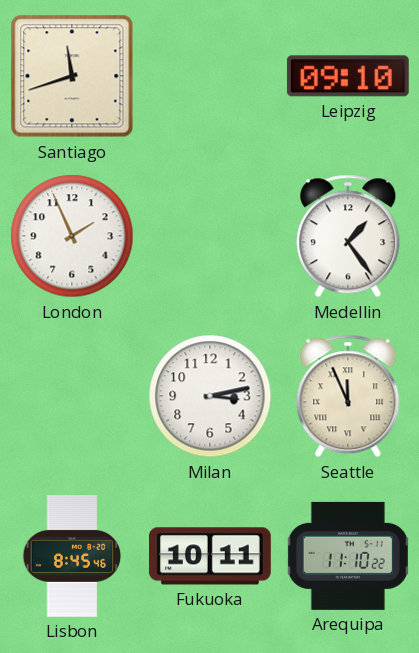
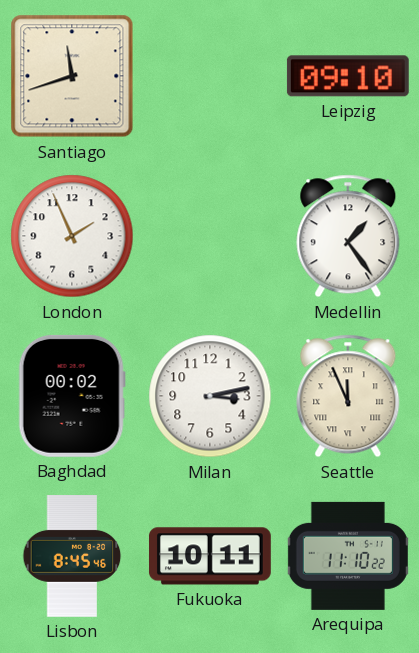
Baghdad: none -> 00:02
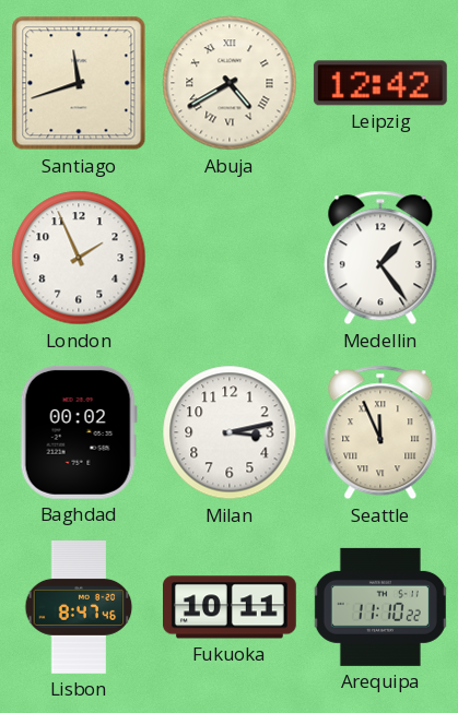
Abuja: none -> 4:40
Leipzig: 09:10 -> 12:42
Lisbon: 8:45 -> 8:47
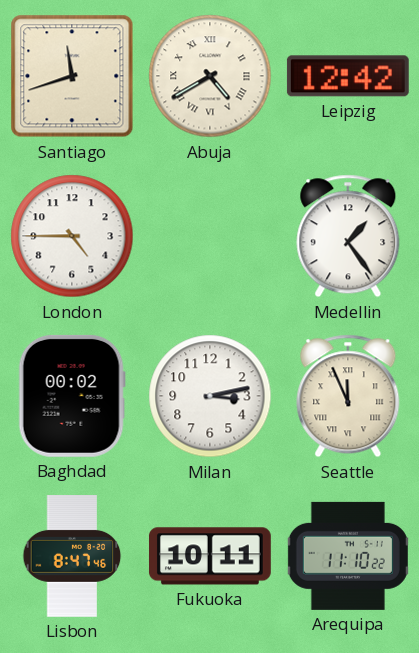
London: 1:56 -> 4:45
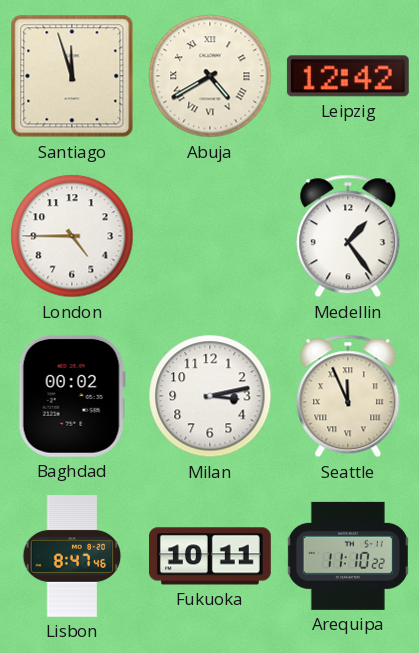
Santiago: 11:42 -> 11:57
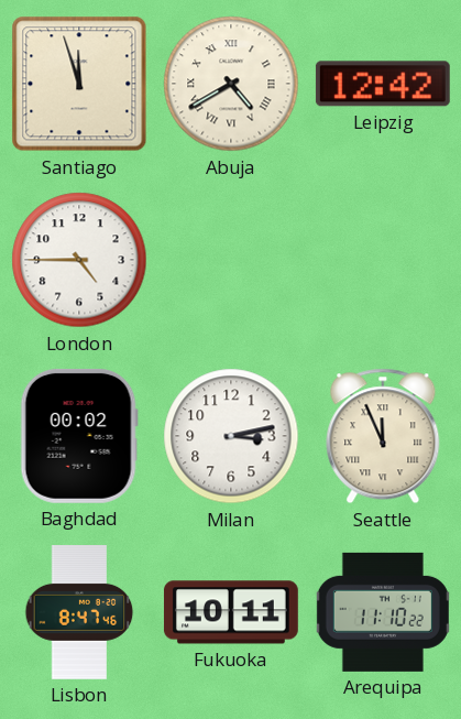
Medellin: 1:24 -> none
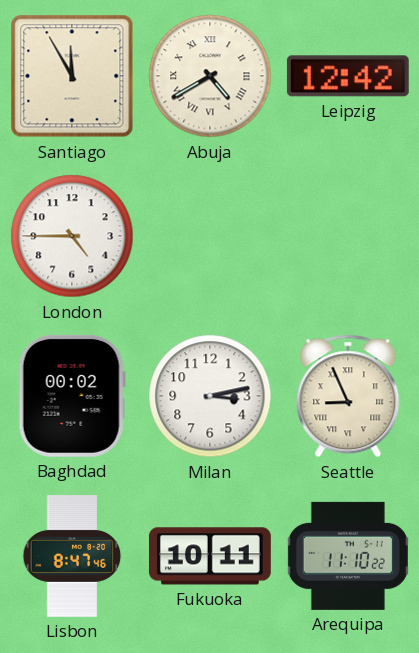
Santiago: 11:57 -> 11:55
Seattle: 11:56 -> 8:56
